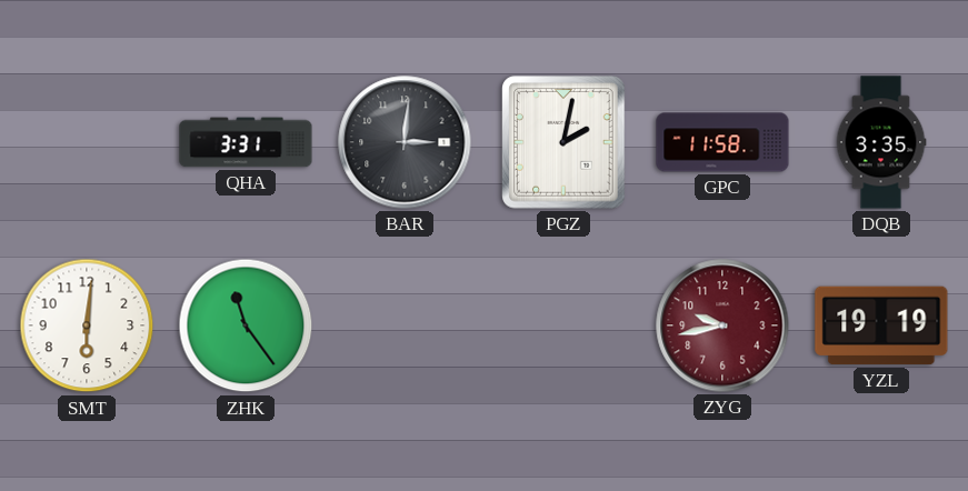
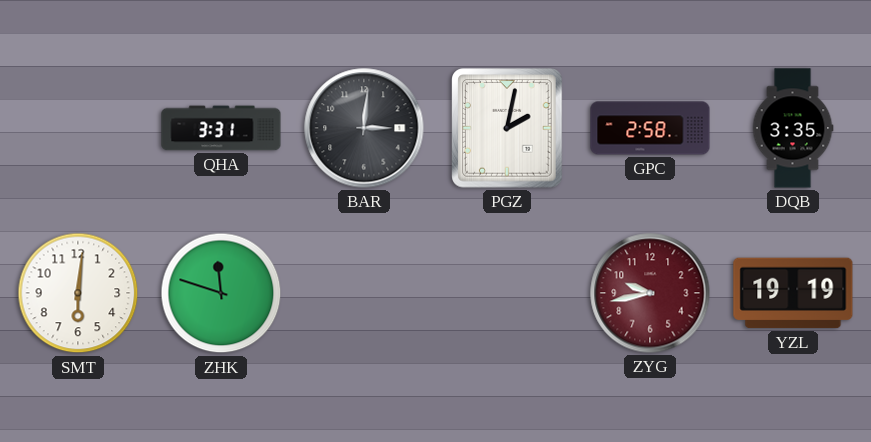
GPC: 11:58 -> 2:58
ZHK: 11:24 -> 11:48
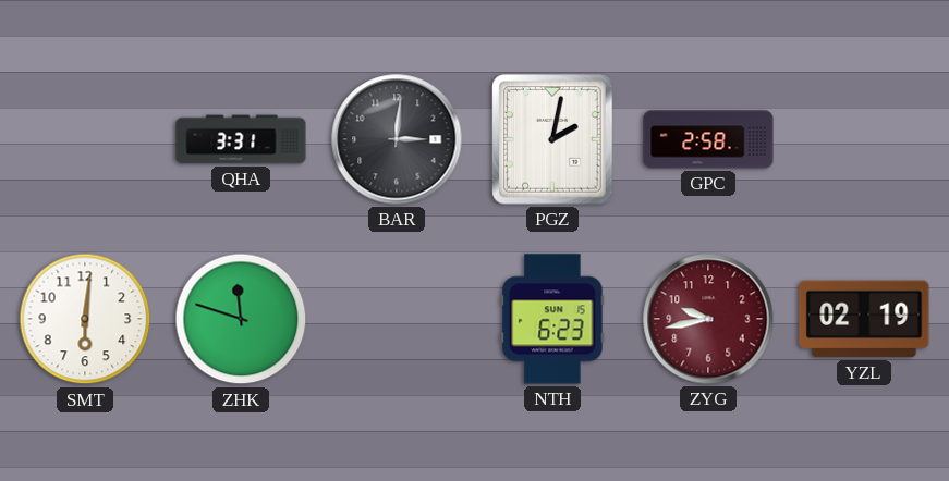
DQB: 3:35 -> none
NTH: none -> 6:23
YZL: 19:19 -> 02:19
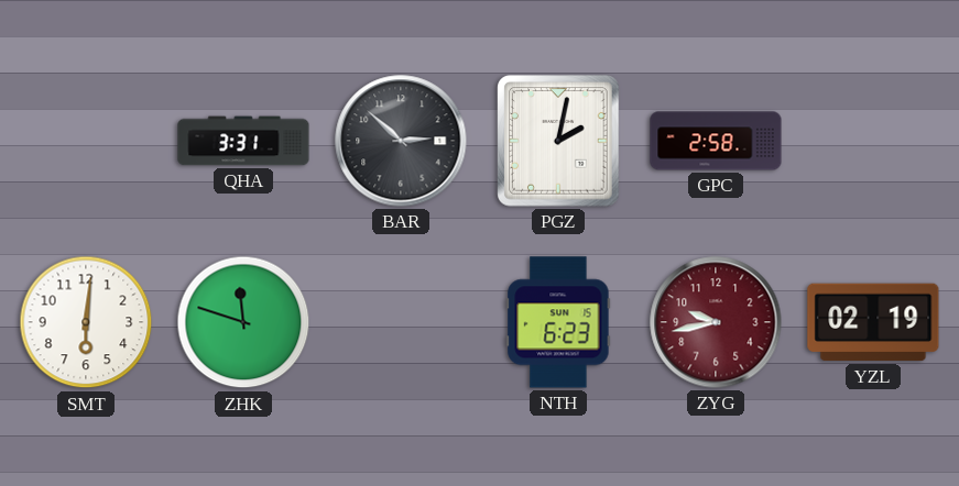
BAR: 3:01 -> 2:52
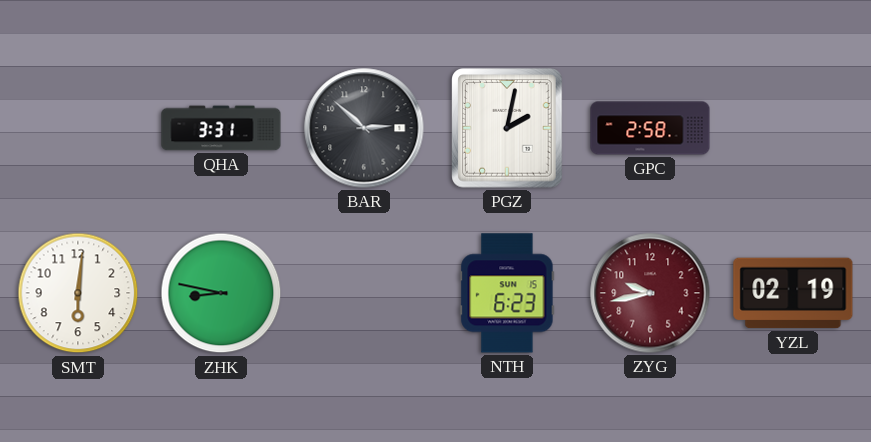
ZHK: 11:48 -> 8:47
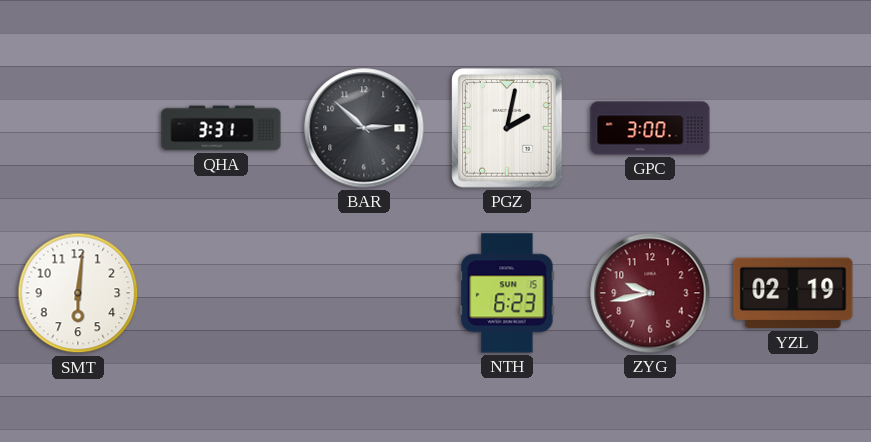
GPC: 2:58 -> 3:00
ZHK: 8:47 -> none
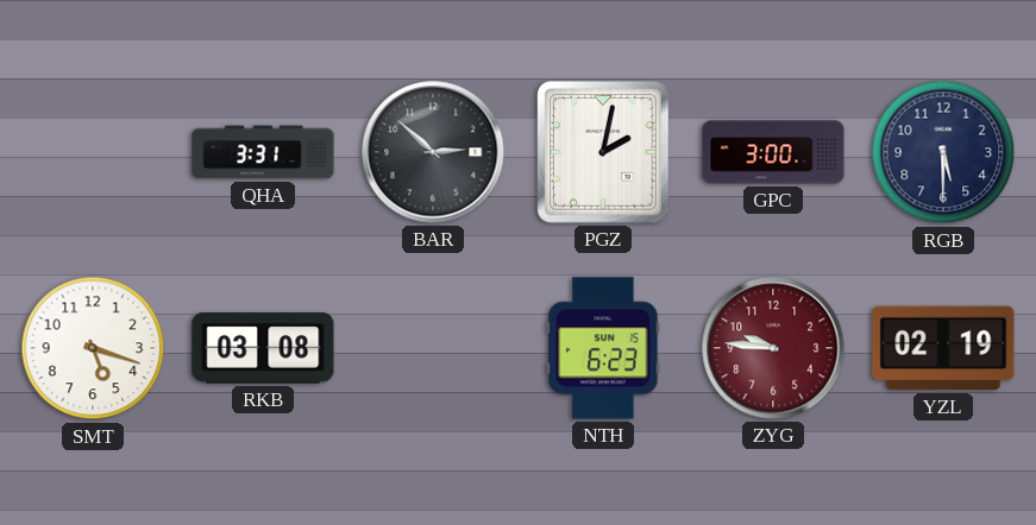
RGB: none -> 5:30
SMT: 6:01 -> 5:18
RKB: none -> 03:08
ZYG: 9:43 -> 9:46
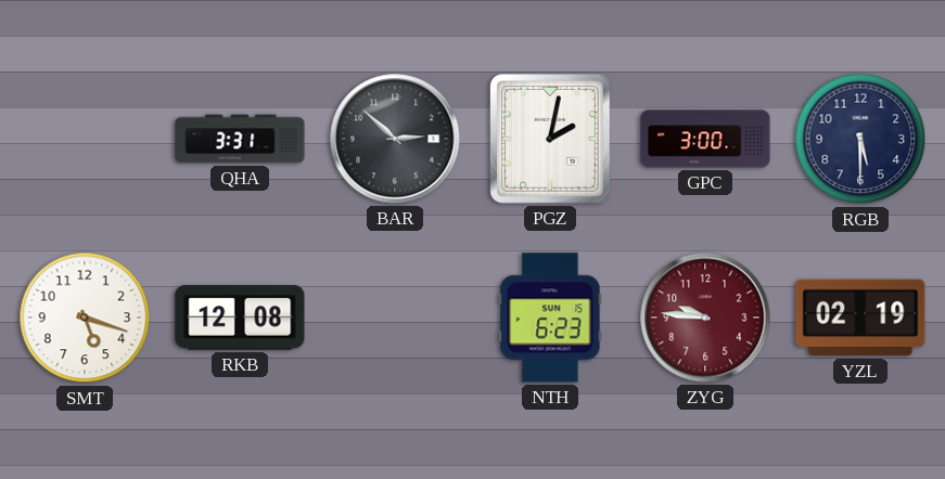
RKB: 03:08 -> 12:08
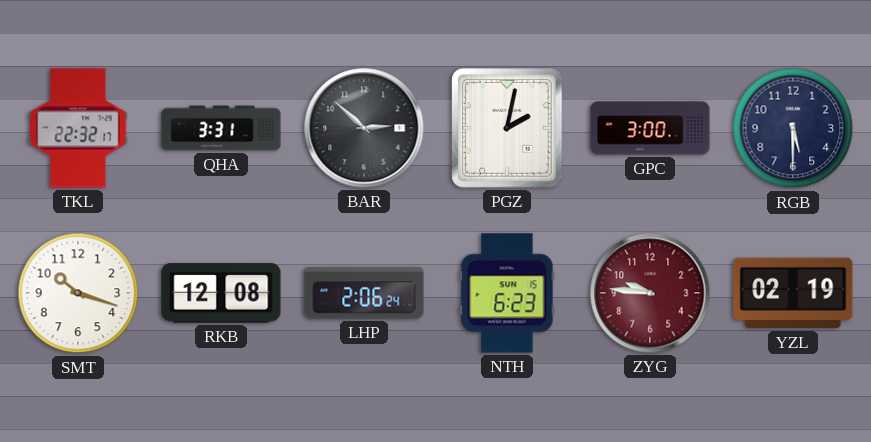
TKL: none -> 22:32
SMT: 5:18 -> 10:18
LHP: none -> 2:06
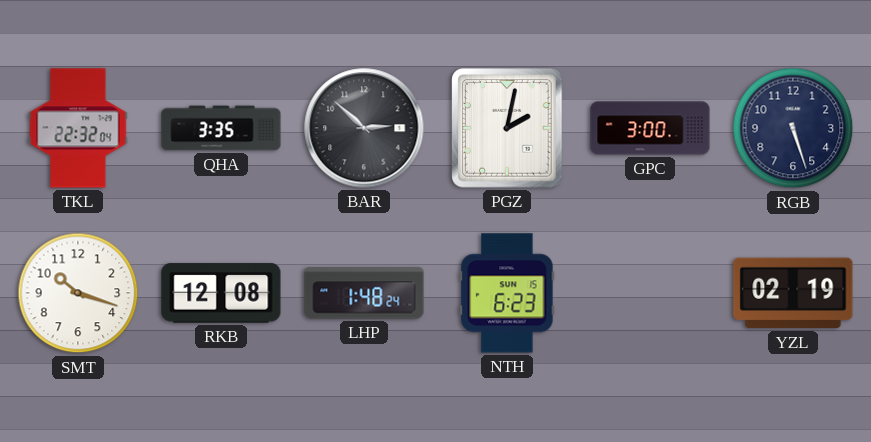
TKL: 22:32:17 -> 22:32:04
QHA: 3:31 -> 3:35
RGB: 5:30 -> 5:27
LHP: 2:06 -> 1:48
ZYG: 9:46 -> none
